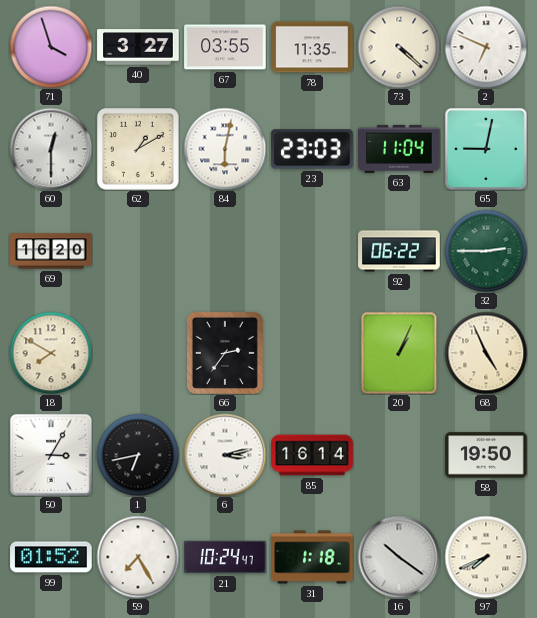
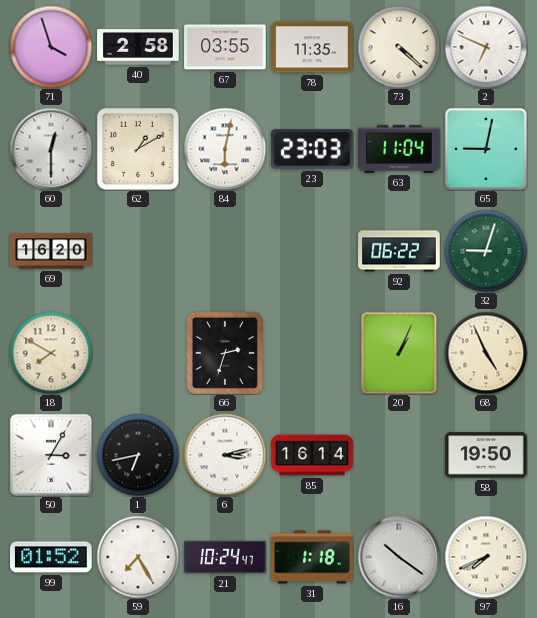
40: 3:27 -> 2:58
32: 2:45 -> 9:03
66: 2:36 -> 2:33
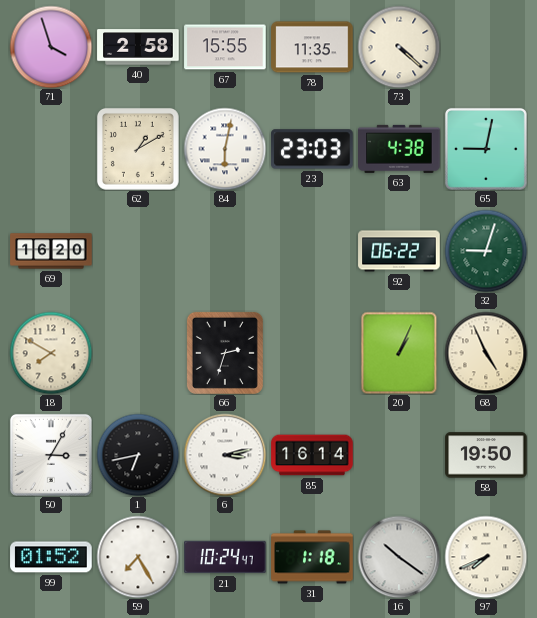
67: 03:55 -> 15:55
2: 6:49 -> none
60: 12:30 -> none
63: 11:04 -> 4:38
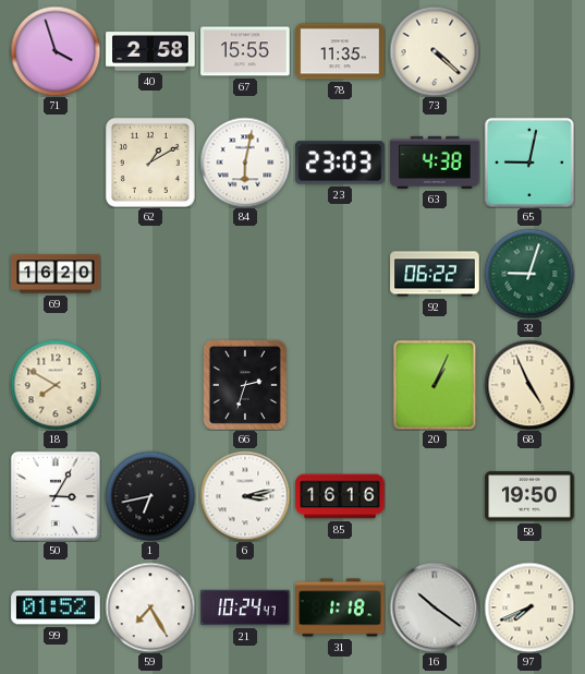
85: 16:14 -> 16:16
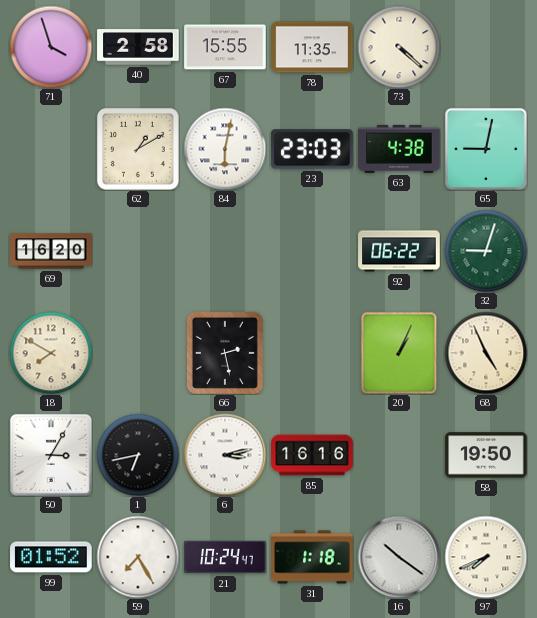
66: 2:33 -> 2:28
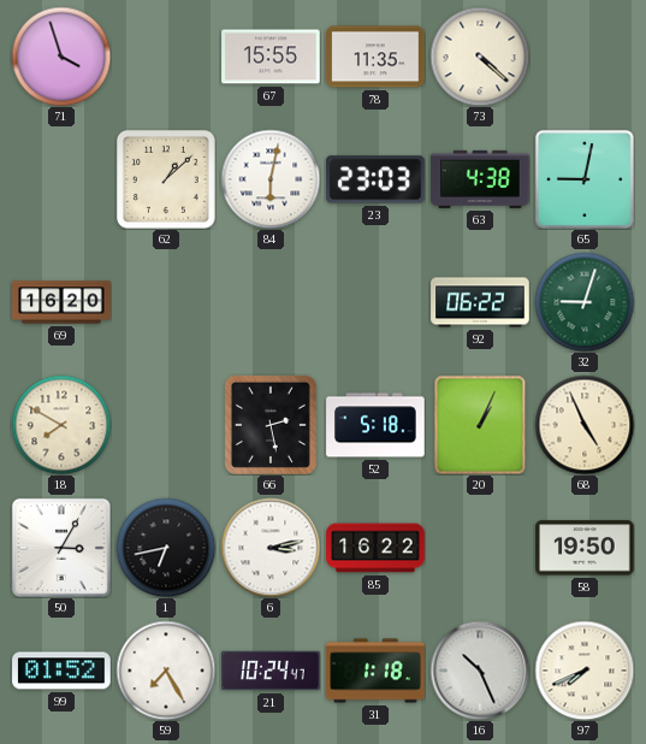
40: 2:58 -> none
62: 1:10 -> 1:08
52: none -> 5:18
85: 16:16 -> 16:22
16: 10:21 -> 10:26
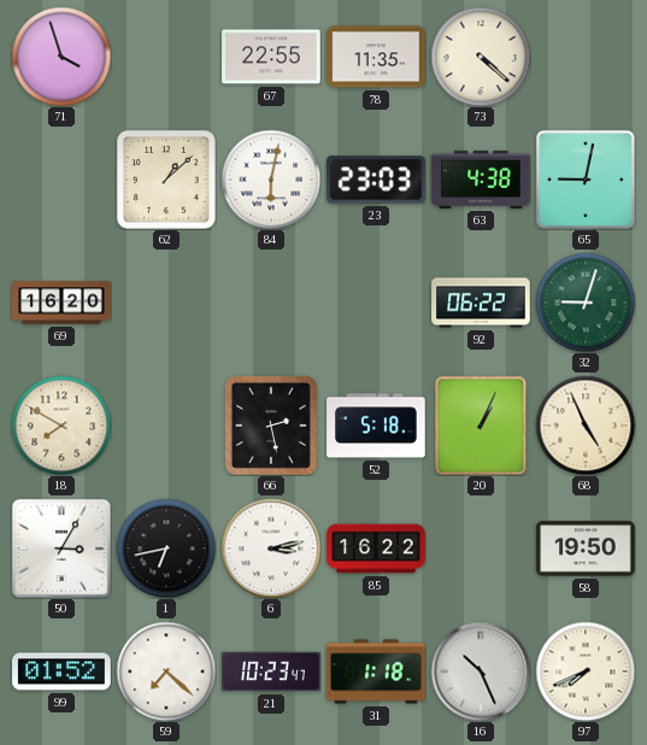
67: 15:55 -> 22:55
59: 7:25 -> 7:22
21: 10:24 -> 10:23
